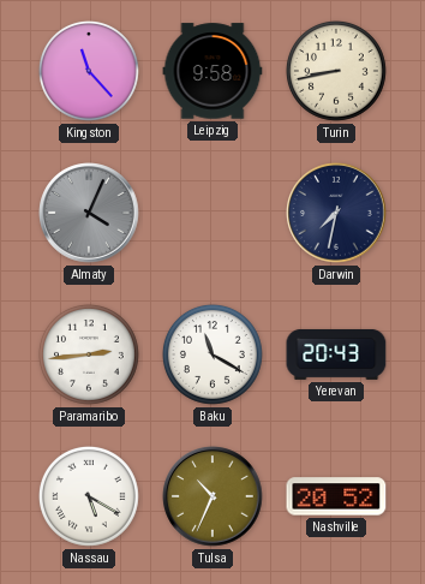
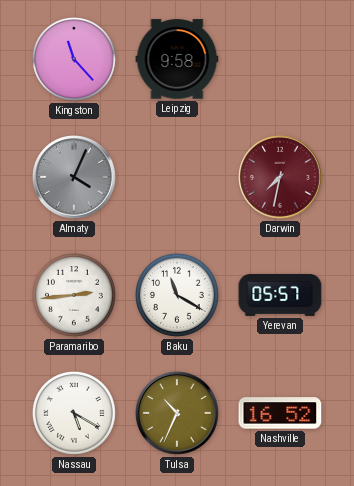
Turin: 8:43 -> none
Darwin dial: navy -> burgundy
Yerevan: 20:43 -> 05:57
Nashville: 20:52 -> 16:52
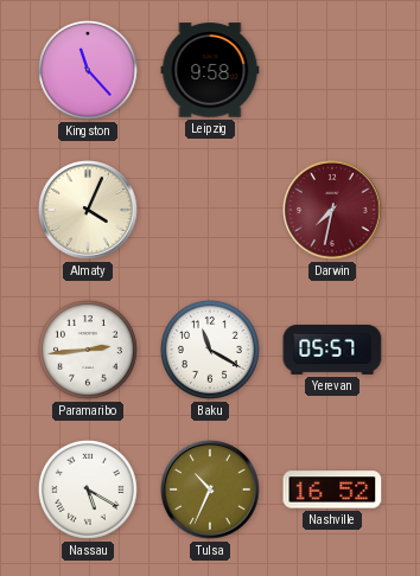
Almaty dial: grey -> cream
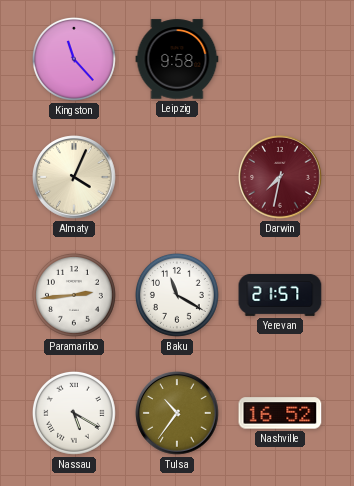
Yerevan: 05:57 -> 21:57
Tulsa: 10:34 -> 10:36
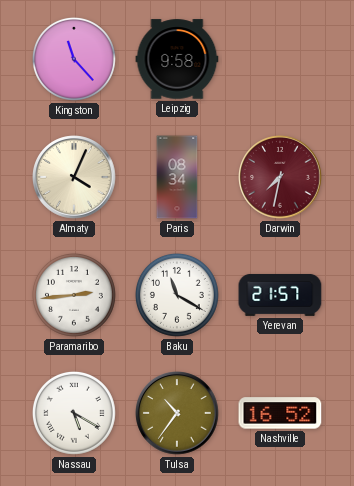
Paris: none -> 08:34
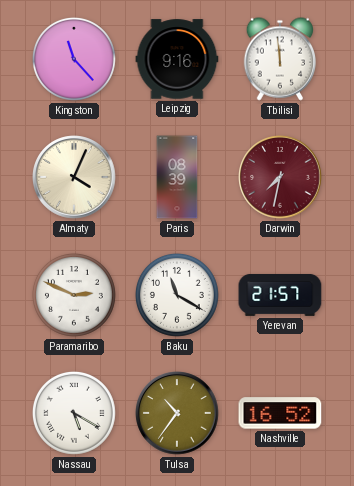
Leipzig: 9:58 -> 9:16
Tbilisi: none -> 11:59
Paris: 08:34 -> 08:39
Paramaribo: 2:44 -> 2:49
